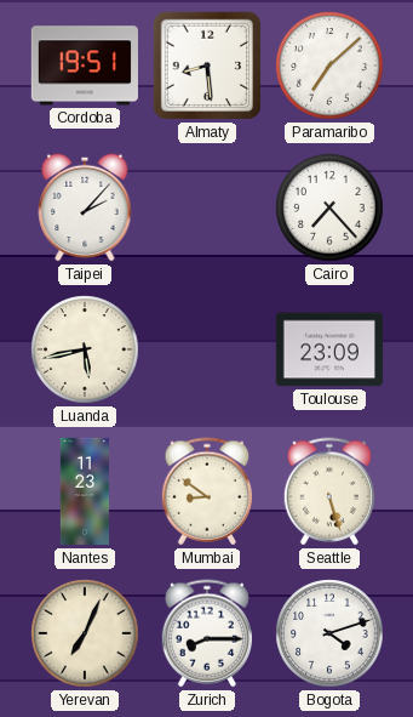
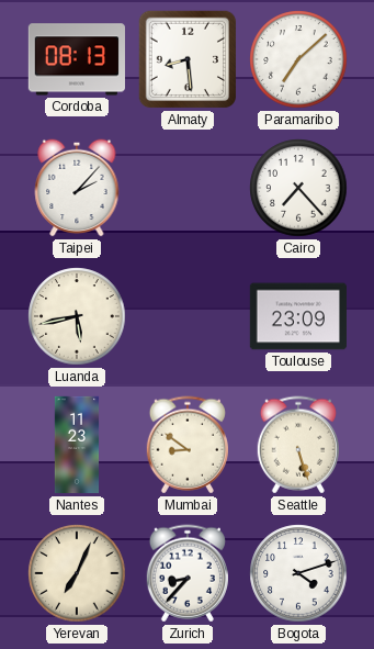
Cordoba: 19:51 -> 08:13
Zurich: 8:15 -> 8:37
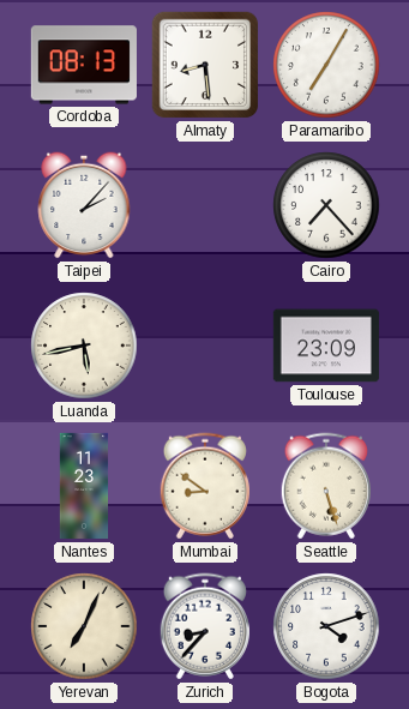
Paramaribo: 7:08 -> 7:05
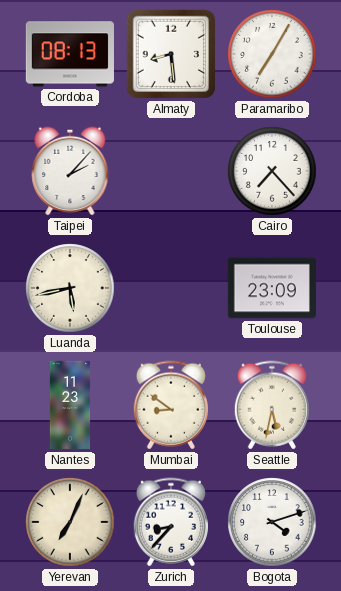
Seattle: 5:27 -> 5:32
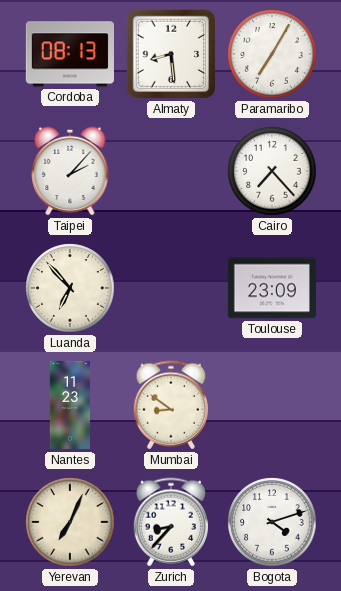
Luanda: 5:43 -> 6:53
Seattle: 5:32 -> none
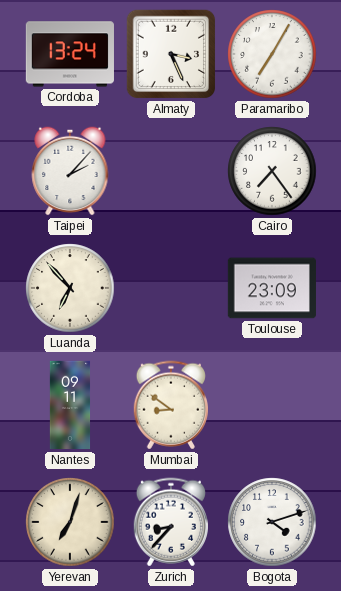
Cordoba: 08:13 -> 13:24
Almaty: 8:29 -> 3:26
Cairo: 7:23 -> 7:24
Nantes: 11:23 -> 09:11
Yerevan: 7:04 -> 7:03
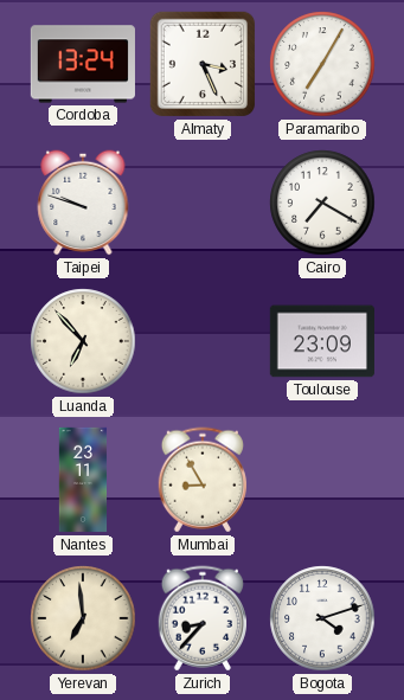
Taipei: 2:07 -> 9:48
Cairo: 7:24 -> 7:20
Nantes: 09:11 -> 23:11
Mumbai: 8:51 -> 8:55
Yerevan: 7:03 -> 6:59
